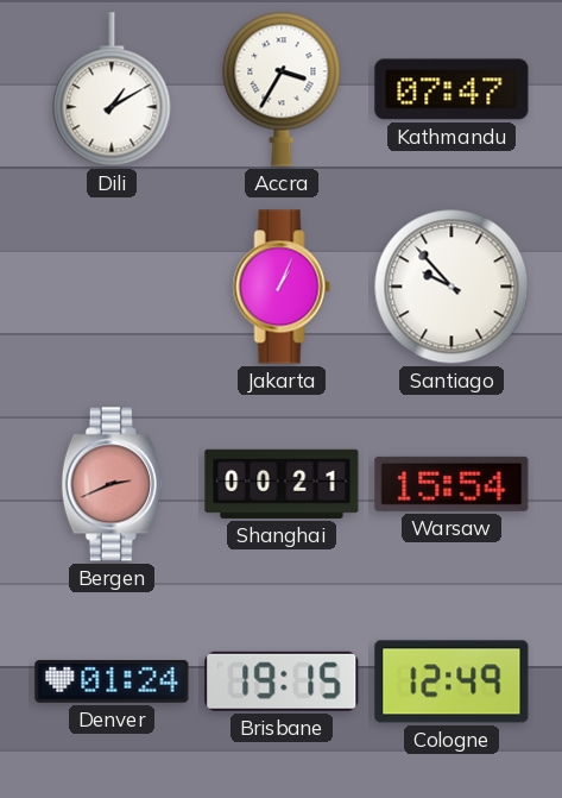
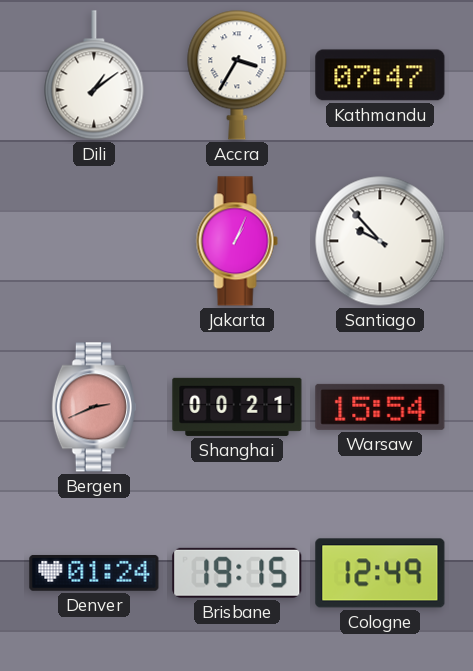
Dili: 1:10 -> 1:09
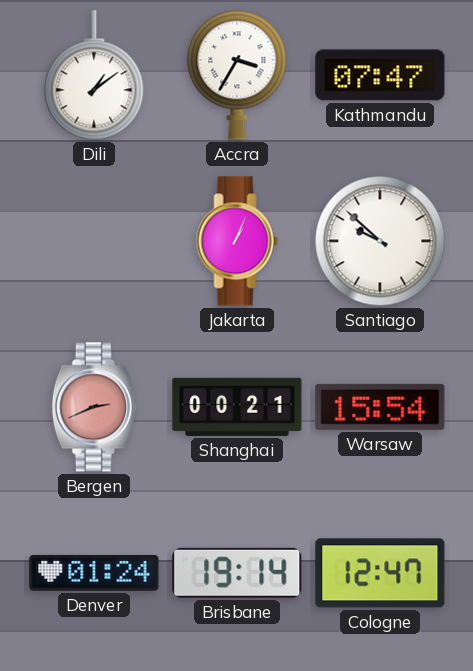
Santiago: 9:53 -> 9:52
Brisbane: 19:15 -> 19:14
Cologne: 12:49 -> 12:47
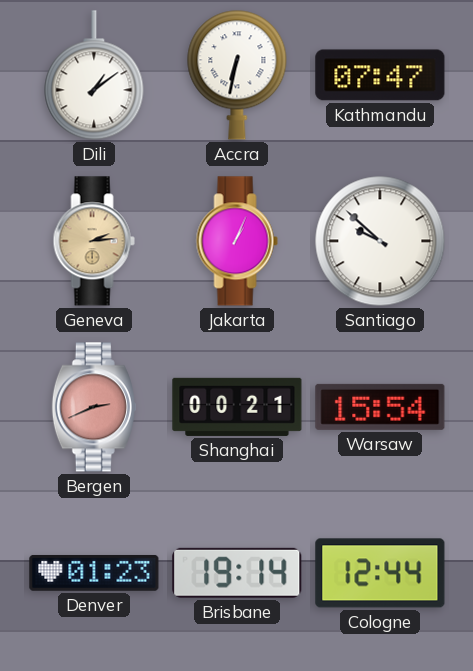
Accra: 3:35 -> 6:32
Geneva: none -> 2:14
Denver: 01:24 -> 01:23
Cologne: 12:47 -> 12:44
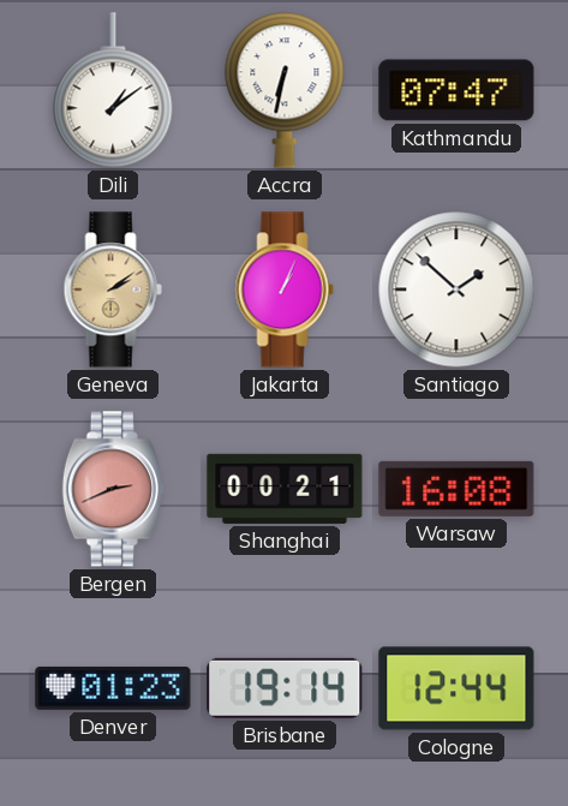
Geneva: 2:14 -> 2:09
Santiago: 9:52 -> 1:52
Warsaw: 15:54 -> 16:08
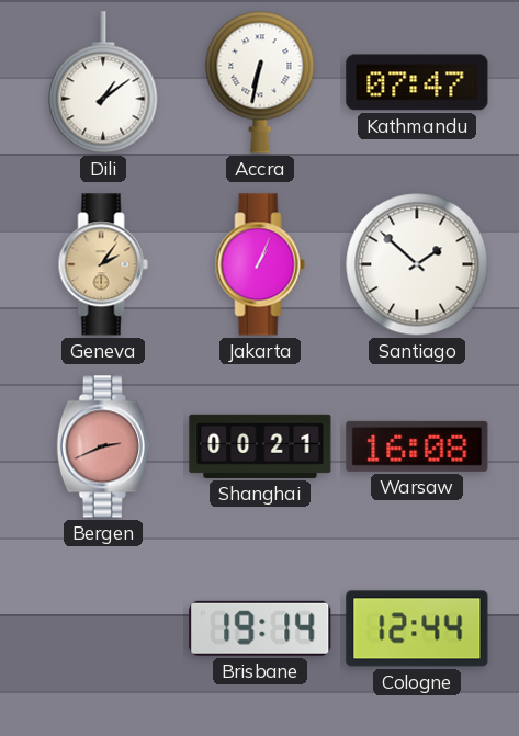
Geneva: 2:09 -> 2:06
Denver: 01:23 -> none
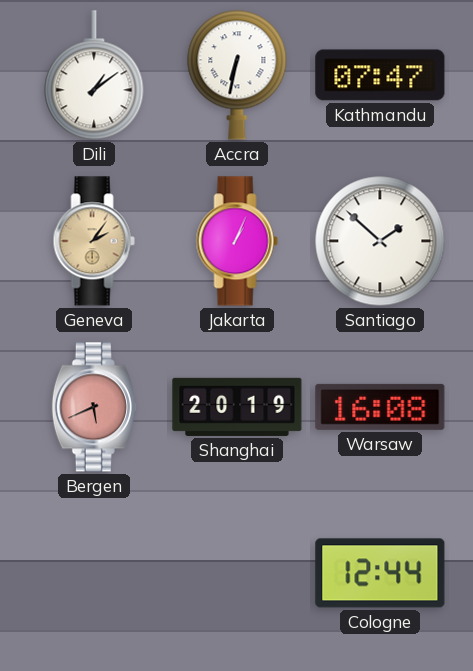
Bergen: 2:41 -> 5:41
Shanghai: 00:21 -> 20:19
Brisbane: 19:14 -> none
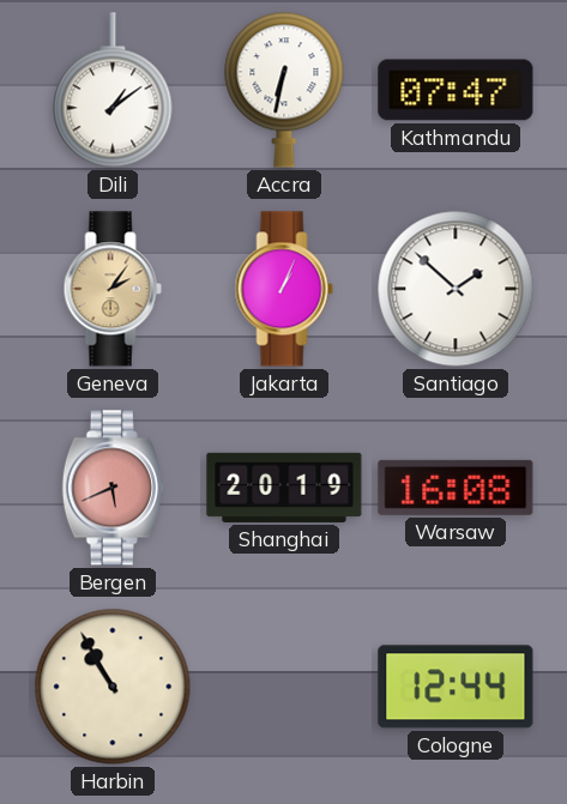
Harbin: none -> 10:55
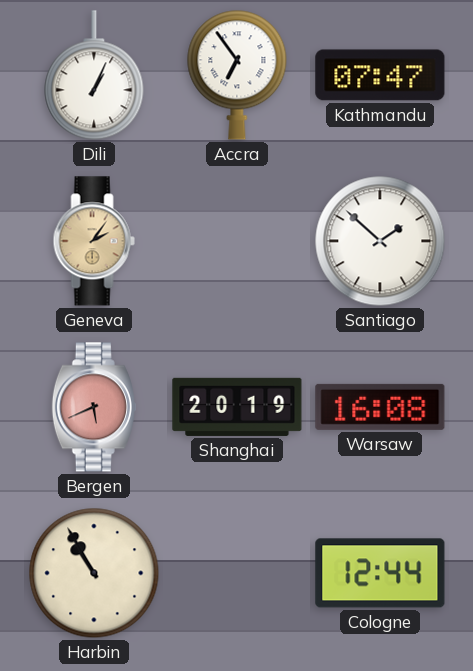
Dili: 1:09 -> 1:04
Accra: 6:32 -> 6:54
Jakarta: 1:04 -> none
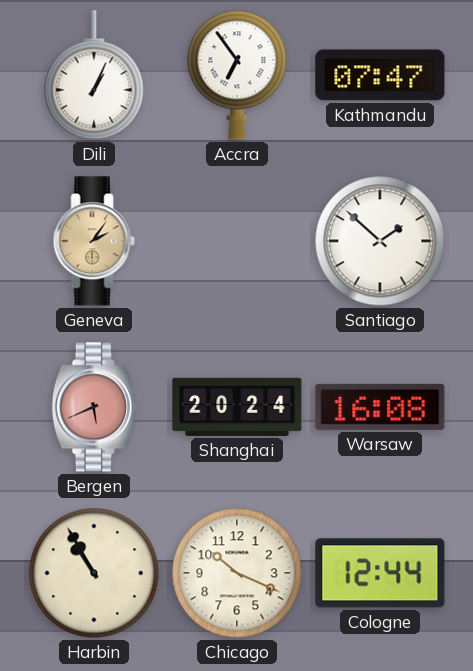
Shanghai: 20:19 -> 20:24
Chicago: none -> 10:19
